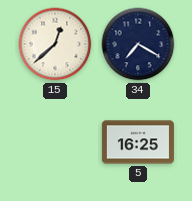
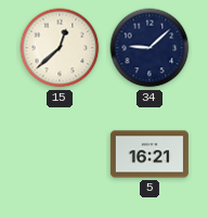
34: 7:20 -> 9:08
5: 16:25 -> 16:21
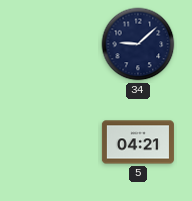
15: 12:38 -> none
5: 16:21 -> 04:21
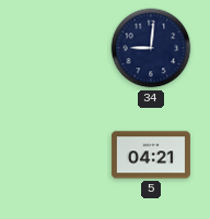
34: 9:08 -> 9:01
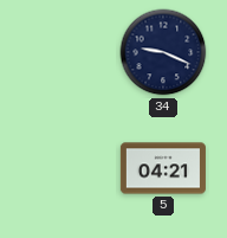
34: 9:01 -> 9:19
